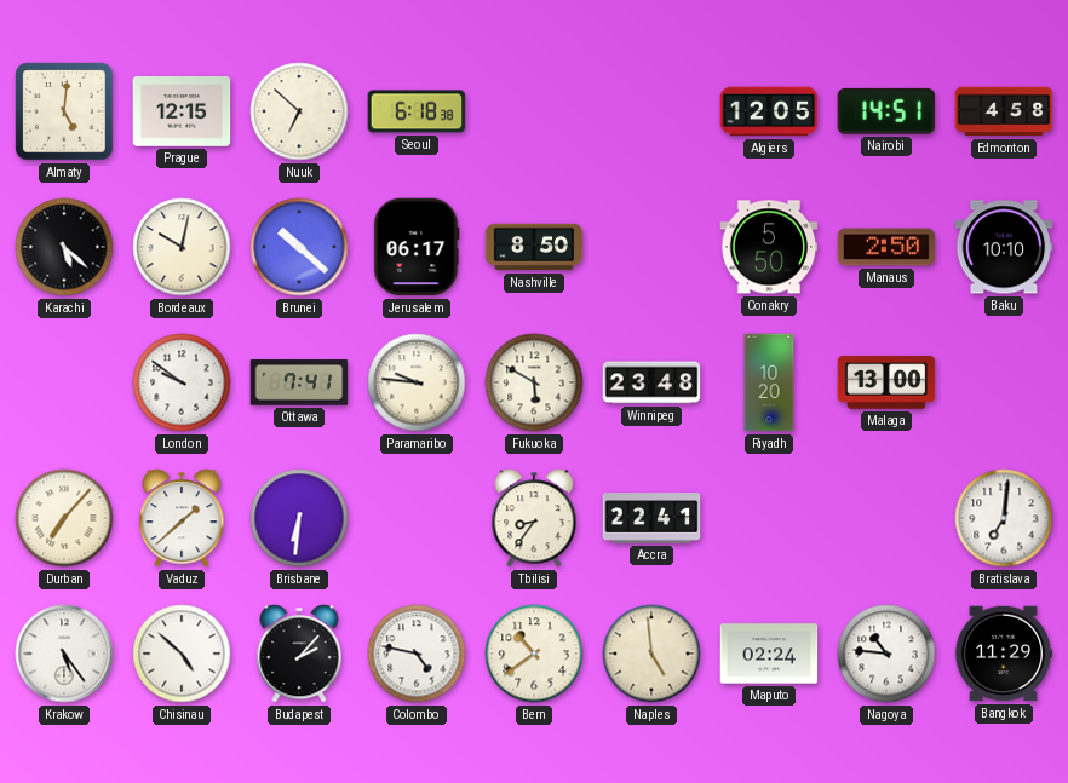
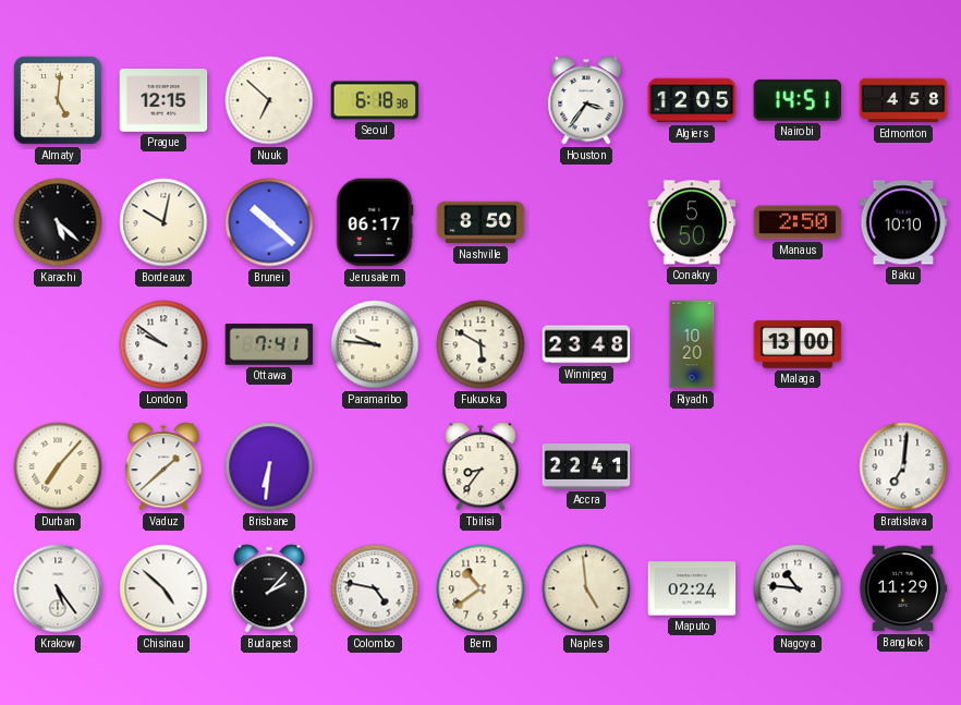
Houston: none -> 3:36
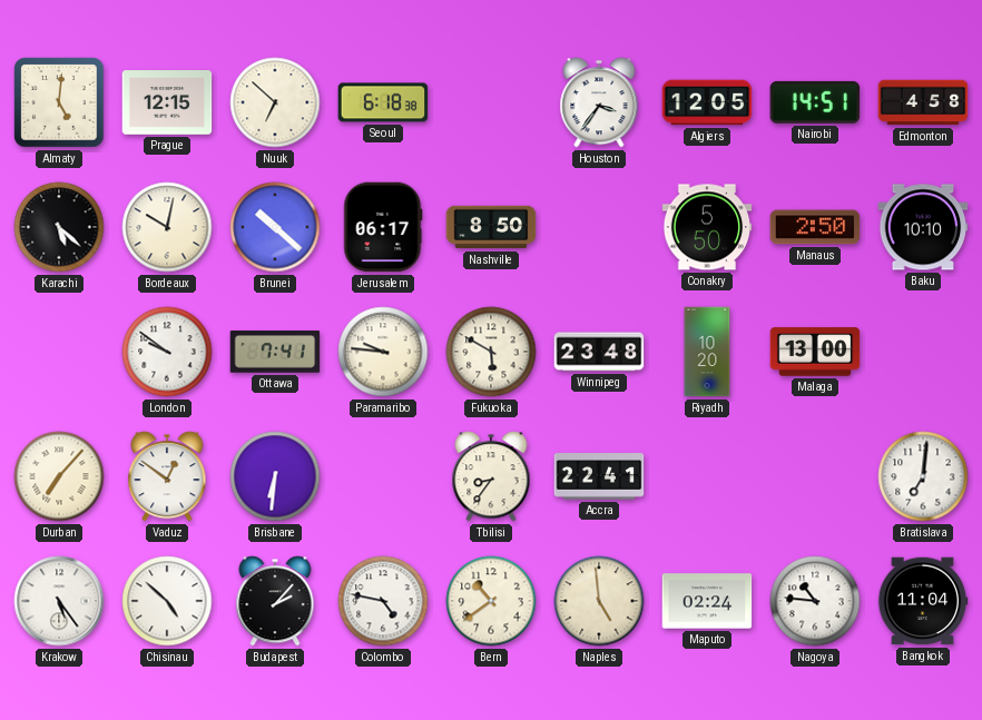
Vaduz: 1:38 -> 12:51
Bangkok: 11:29 -> 11:04
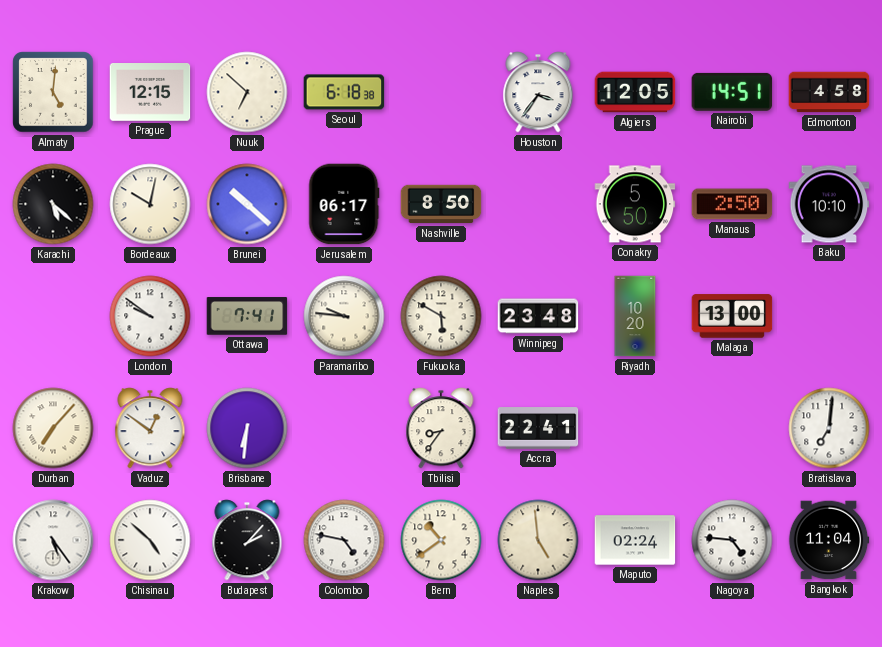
Nagoya: 10:46 -> 4:46
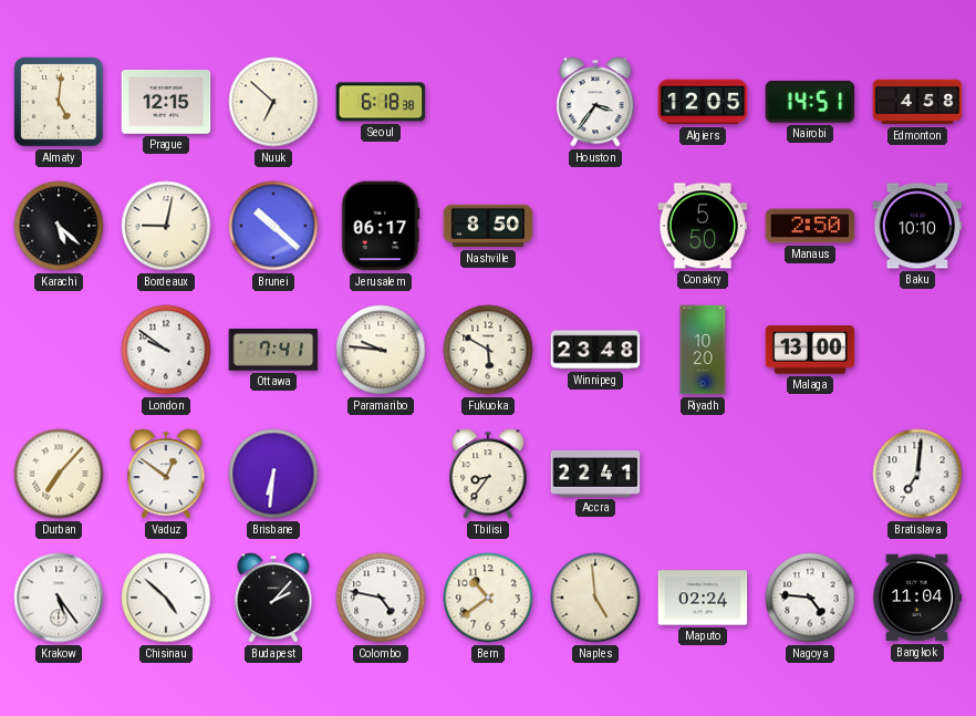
Bordeaux: 10:02 -> 9:02
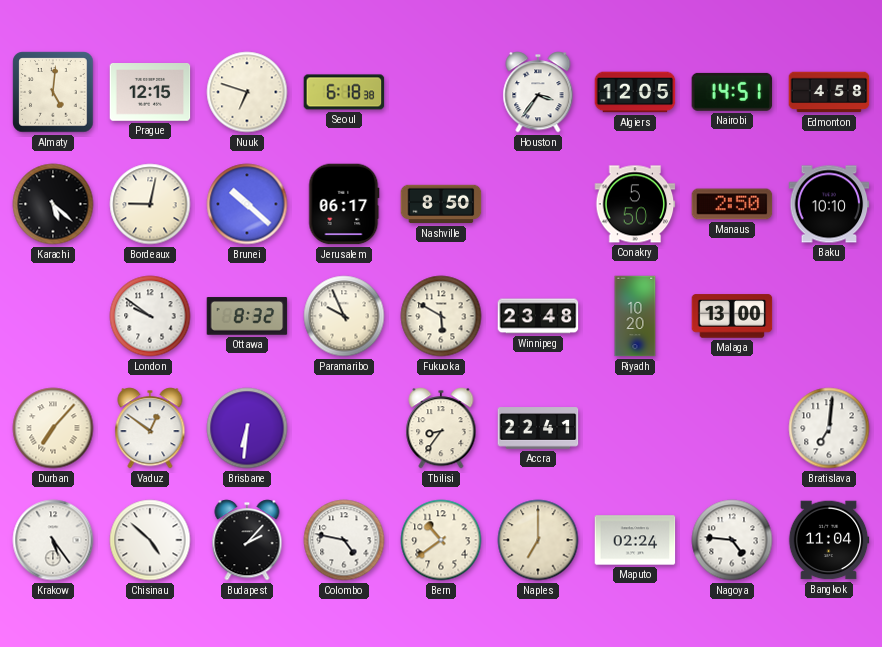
Nuuk: 6:52 -> 6:48
Ottawa: 7:41 -> 8:32
Paramaribo: 9:46 -> 9:56
Naples: 4:59 -> 7:00
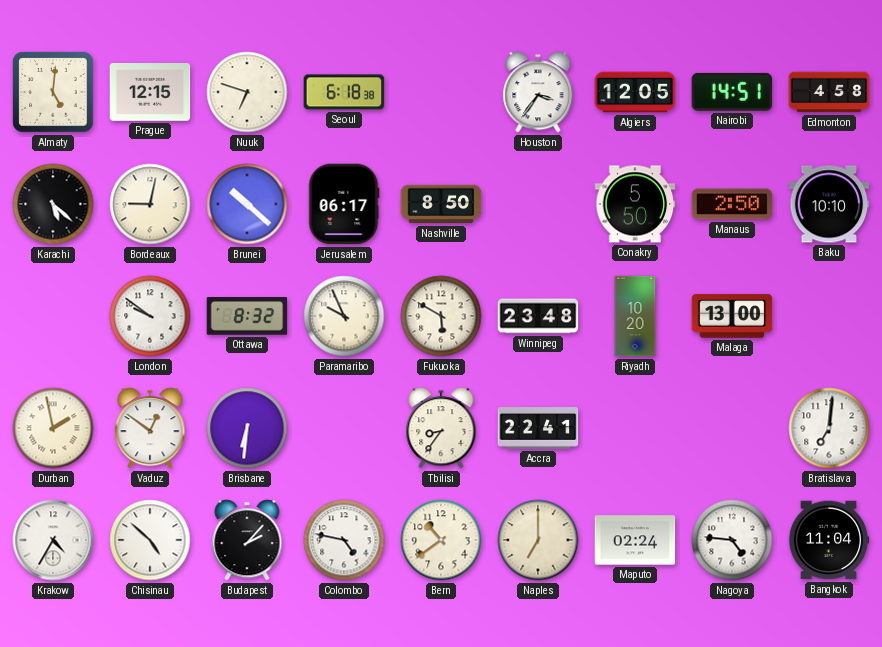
Durban: 7:07 -> 1:58
Krakow: 5:24 -> 4:35
